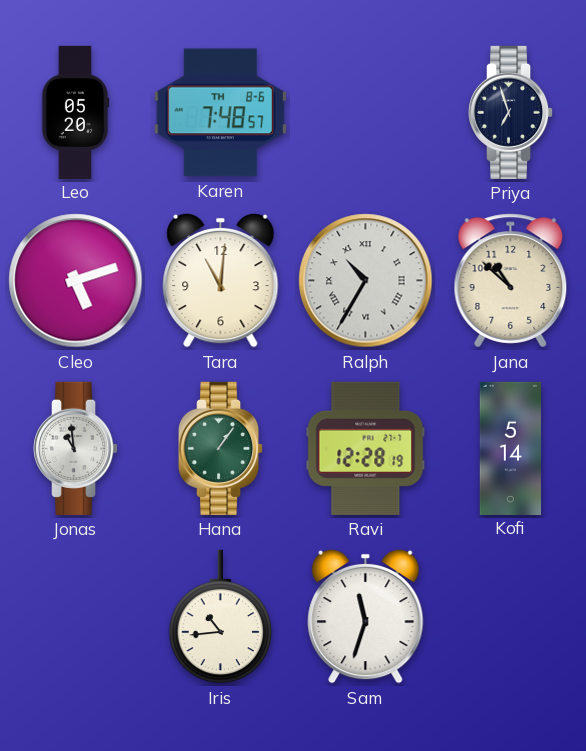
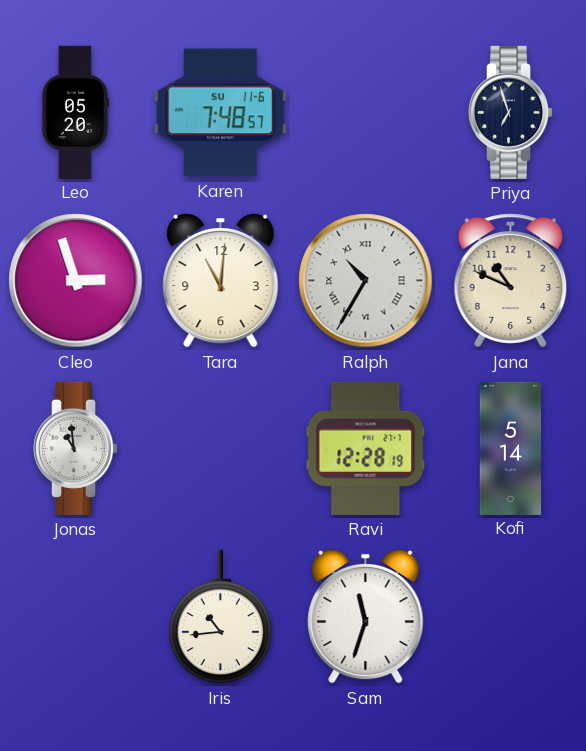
Karen date: TH 8-6 -> SU 11-6
Cleo: 5:12 -> 2:57
Jana: 10:52 -> 10:49
Hana: 1:06 -> none
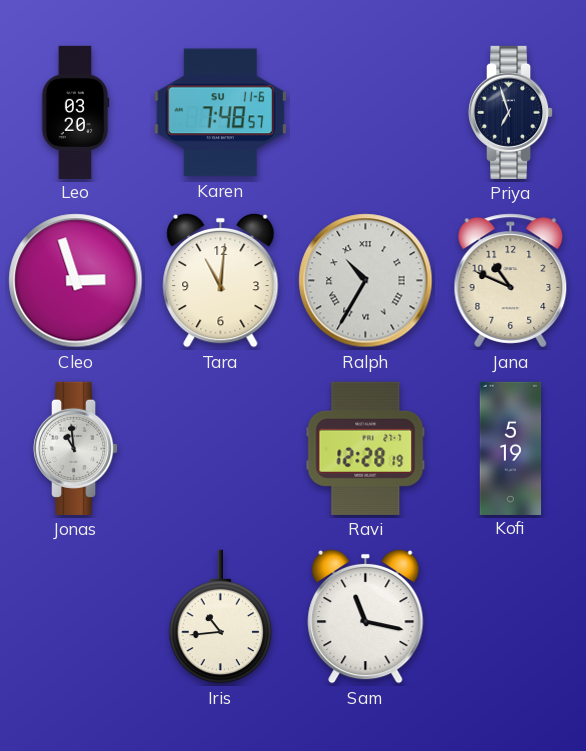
Leo: 05:20 -> 03:20
Kofi: 5:14 -> 5:19
Sam: 11:33 -> 11:17
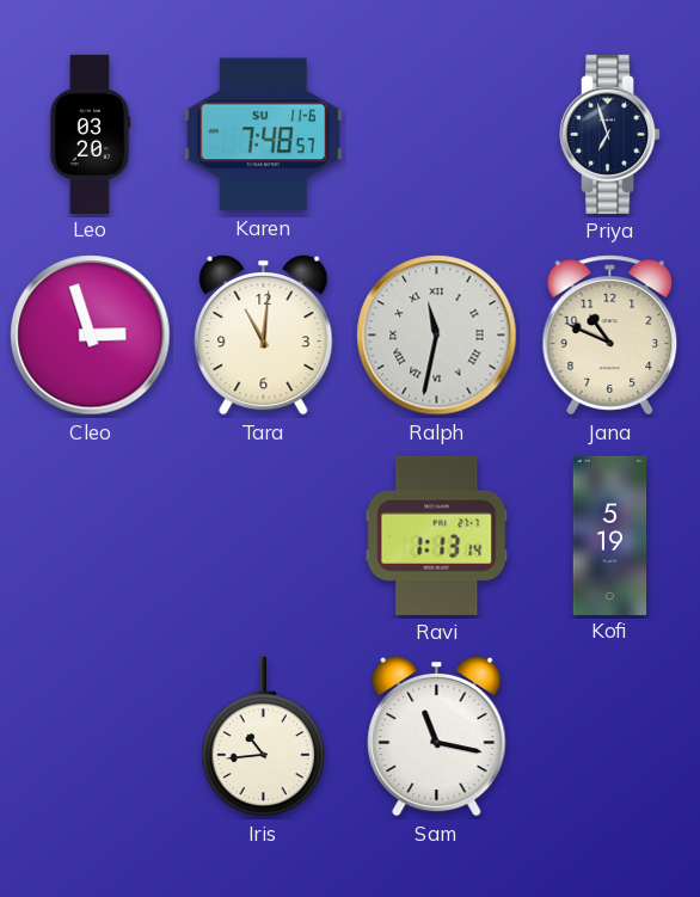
Ralph: 10:35 -> 11:32
Jonas: 10:59 -> none
Ravi: 12:28 -> 1:13
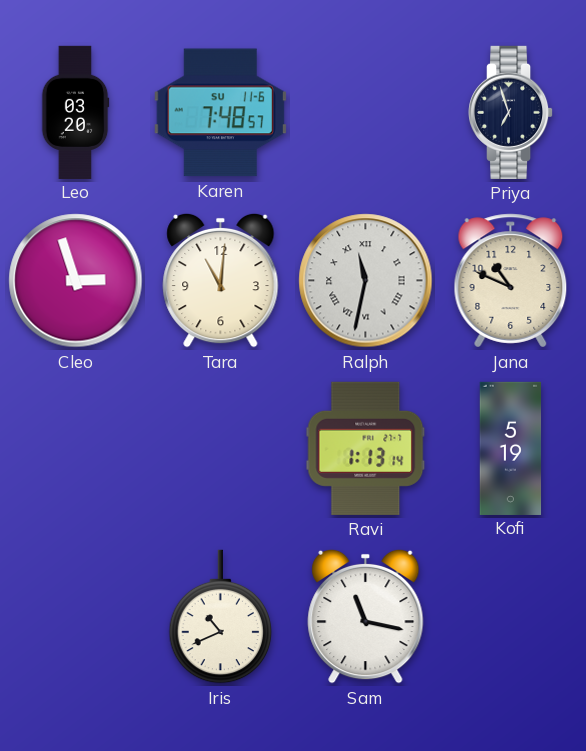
Iris: 10:44 -> 10:41
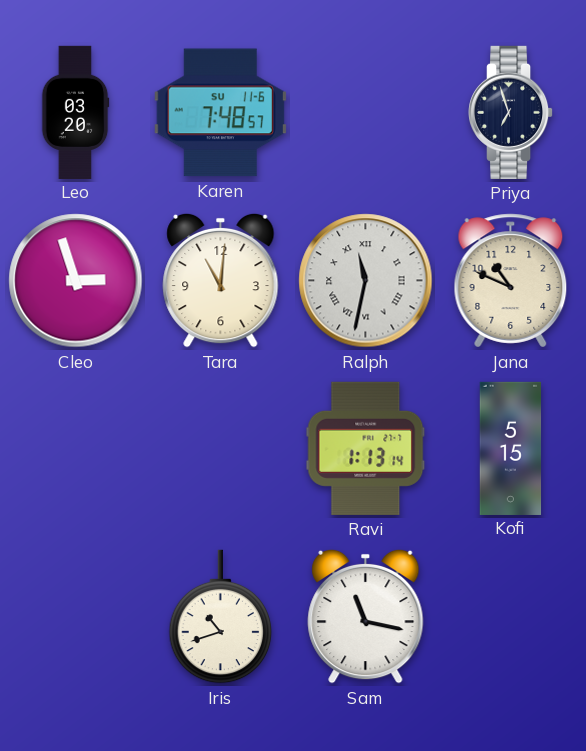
Kofi: 5:19 -> 5:15
Iris: 10:41 -> 10:42
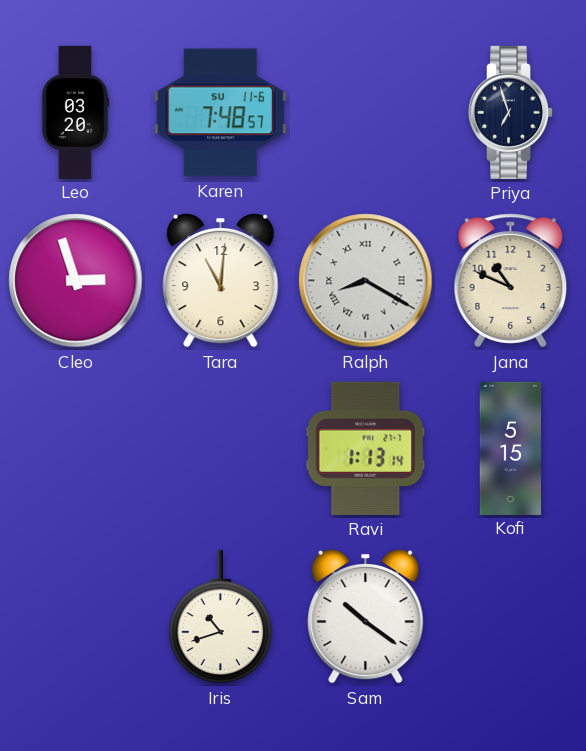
Ralph: 11:32 -> 8:20
Sam: 11:17 -> 10:21
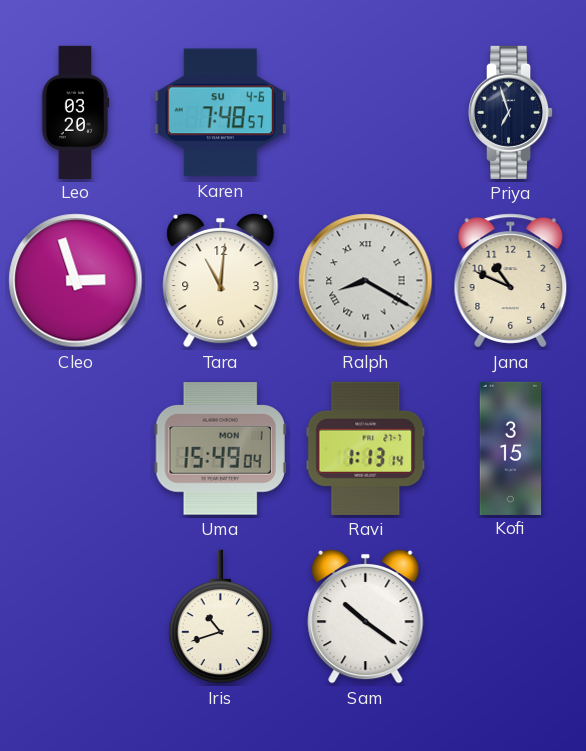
Karen date: SU 11-6 -> SU 4-6
Uma: none -> 15:49
Kofi: 5:15 -> 3:15
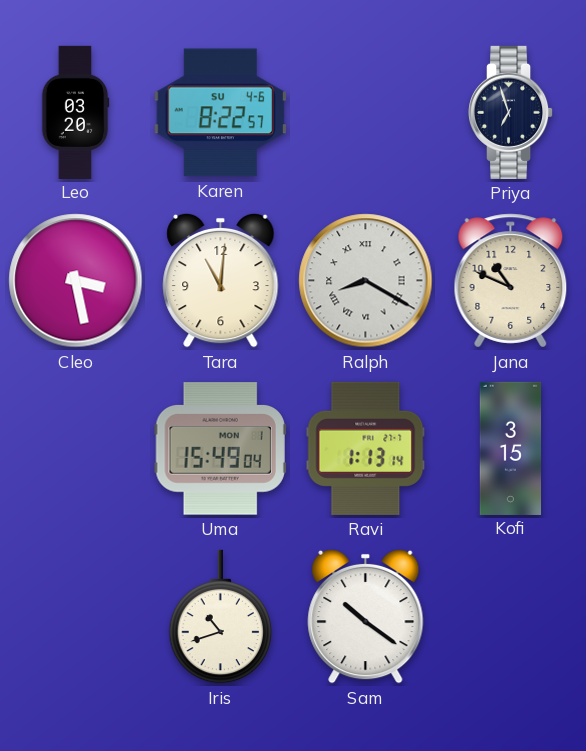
Karen: 7:48 -> 8:22
Cleo: 2:57 -> 3:28
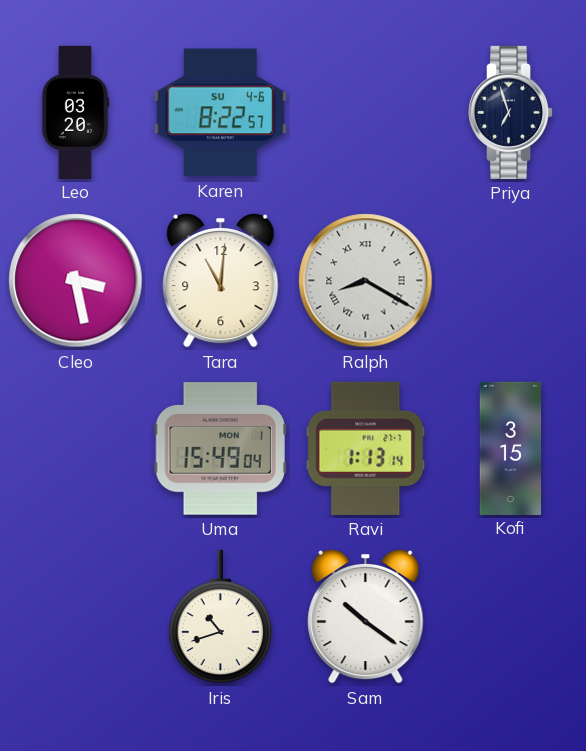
Jana: 10:49 -> none
